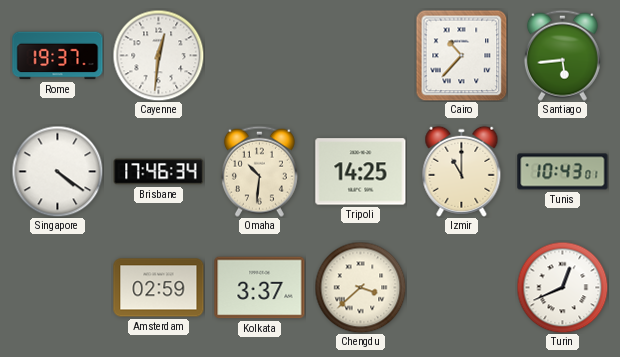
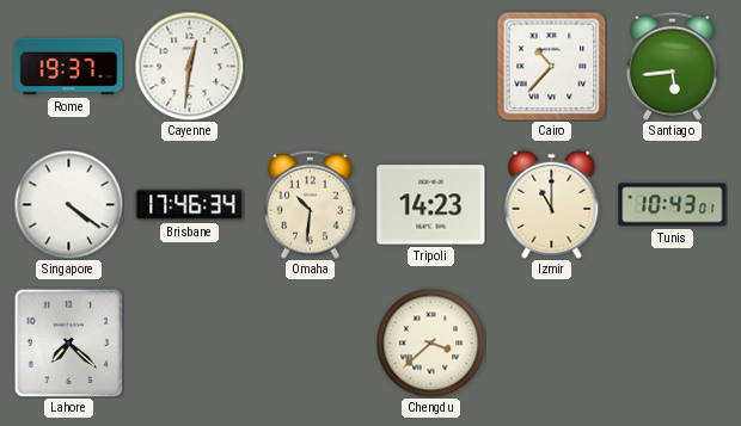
Tripoli: 14:25 -> 14:23
Lahore: none -> 7:22
Amsterdam: 02:59 -> none
Kolkata: 3:37 -> none
Turin: 12:41 -> none
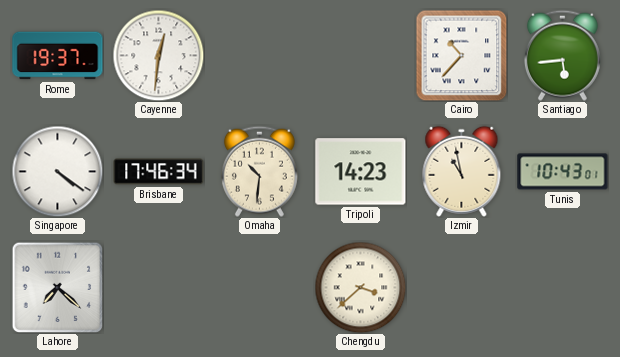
Izmir: 11:00 -> 10:58
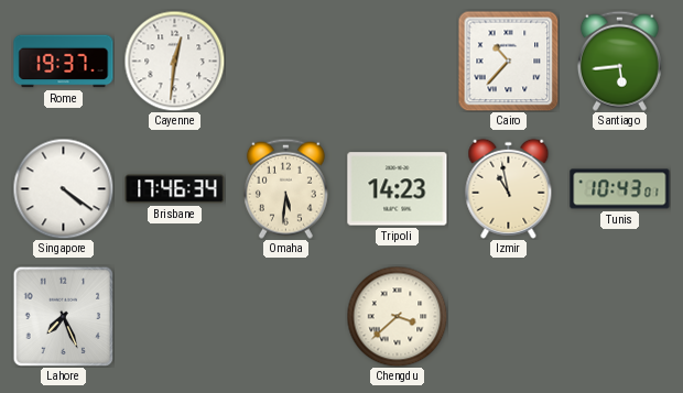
Omaha: 10:31 -> 5:31
Lahore: 7:22 -> 7:26
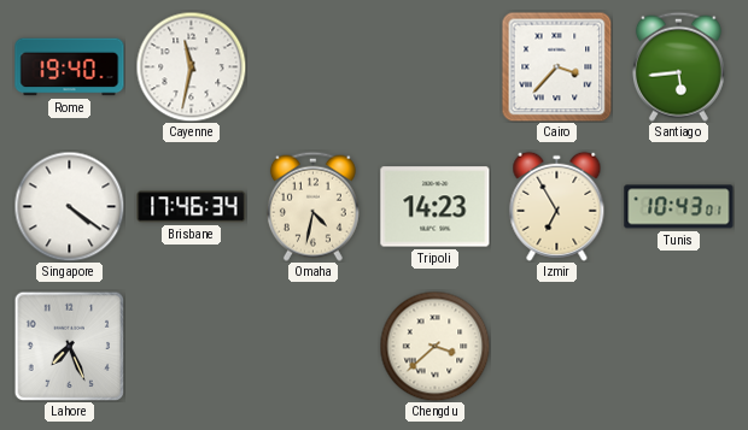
Rome: 19:37 -> 19:40
Cayenne: 12:31 -> 11:32
Cairo: 10:37 -> 3:37
Omaha: 5:31 -> 4:32
Izmir: 10:58 -> 6:55
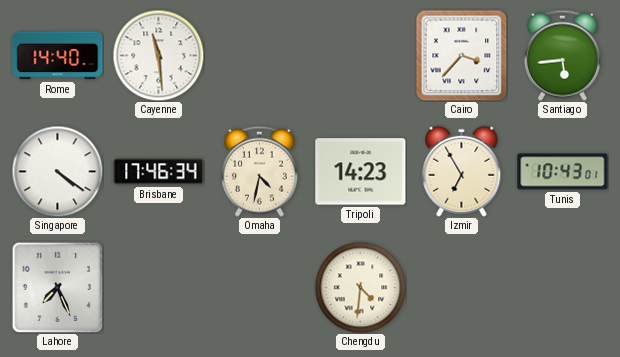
Rome: 19:40 -> 14:40
Cayenne: 11:32 -> 11:29
Chengdu: 3:38 -> 4:31
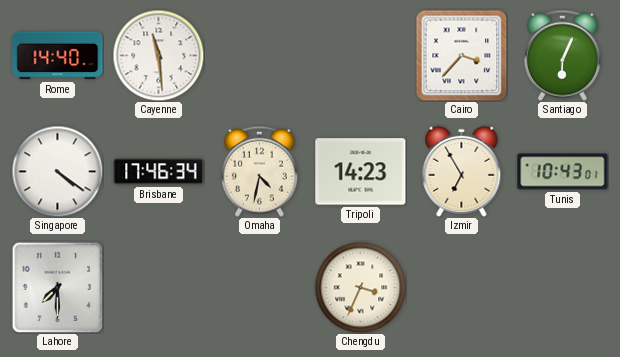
Santiago: 5:44 -> 6:04
Lahore: 7:26 -> 7:30
Chengdu: 4:31 -> 3:34
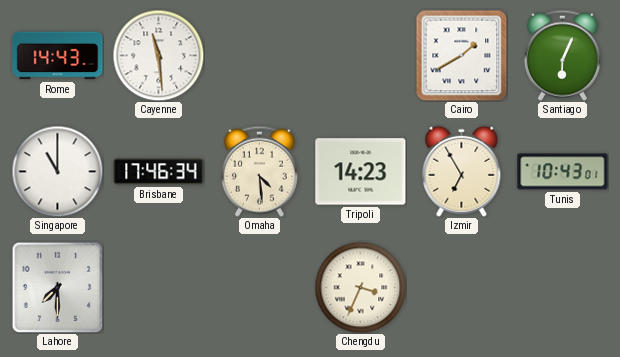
Rome: 14:40 -> 14:43
Cairo: 3:37 -> 1:40
Singapore: 4:21 -> 11:00
Omaha: 4:32 -> 4:29
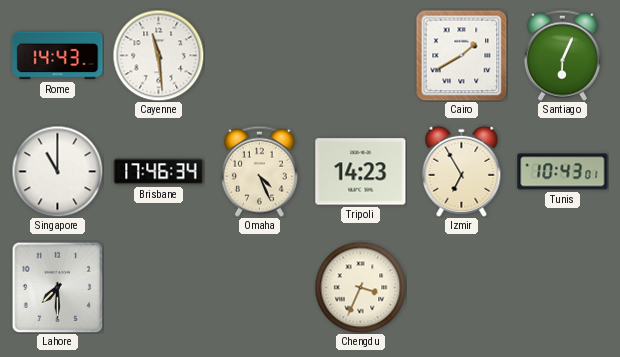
Omaha: 4:29 -> 4:26
